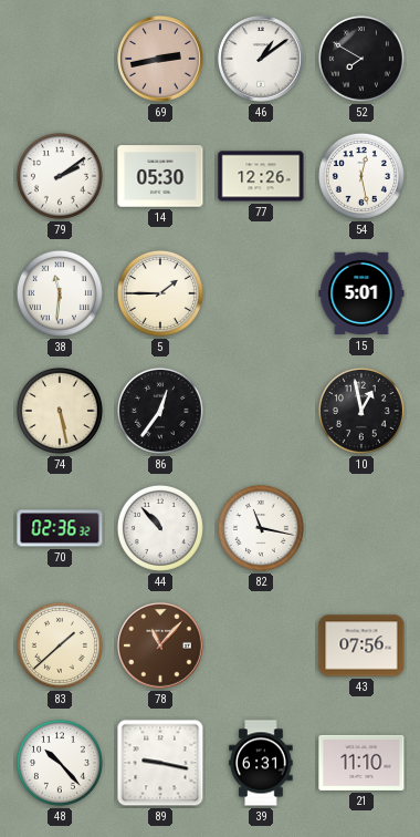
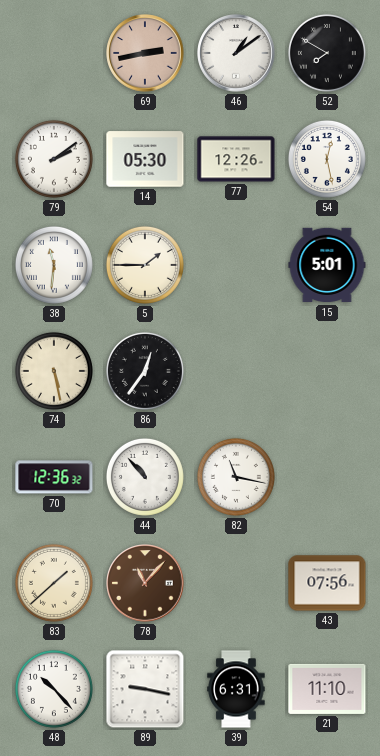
10: 12:58 -> none
70: 02:36 -> 12:36
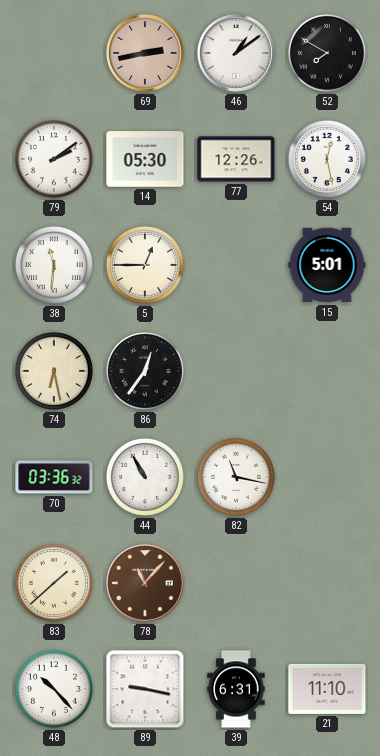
5: 1:45 -> 12:45
74: 5:28 -> 6:28
70: 12:36 -> 03:36
44: 10:53 -> 10:55
43: 07:56 -> none
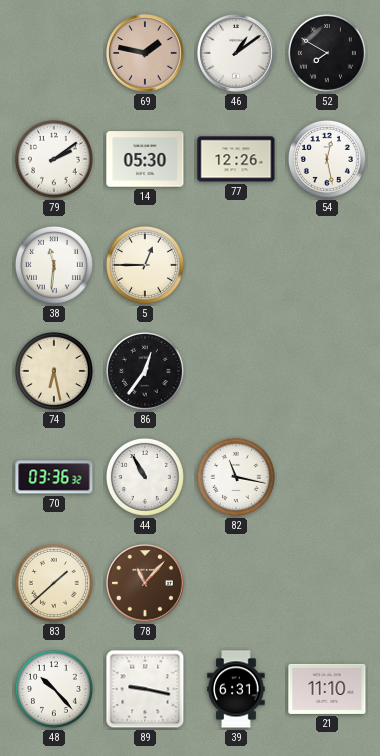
69: 2:43 -> 1:47
15: 5:01 -> none
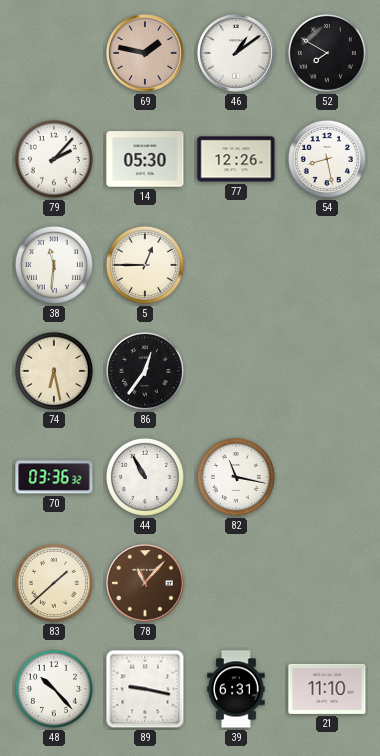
79: 2:09 -> 2:07
54: 12:28 -> 8:28
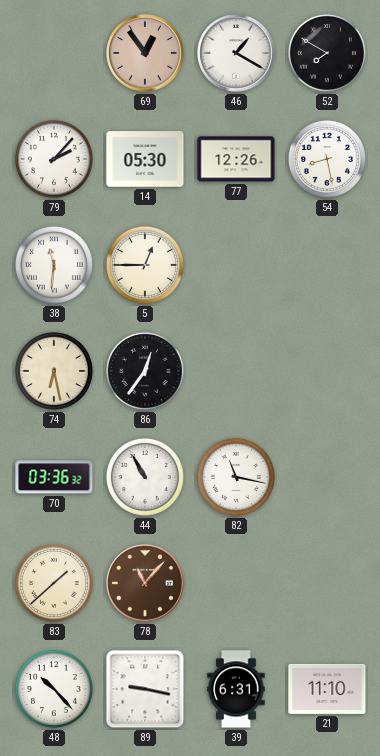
69: 1:47 -> 12:54
46: 1:09 -> 1:20
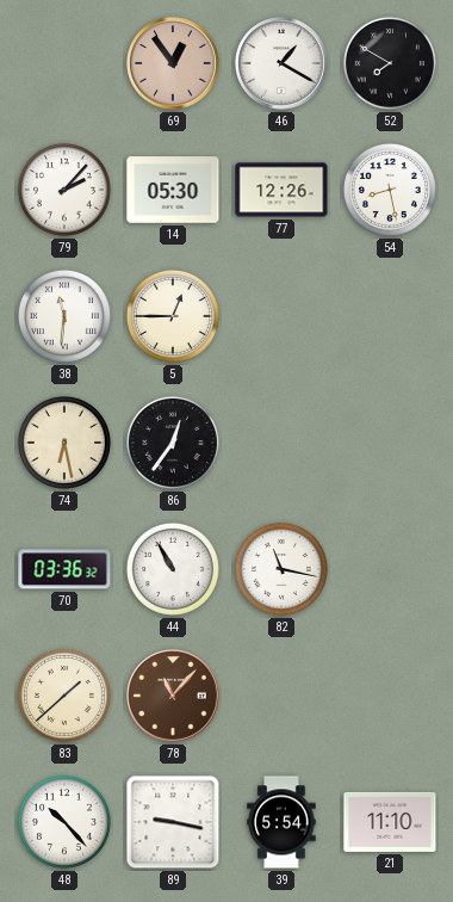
39: 6:31 -> 5:54
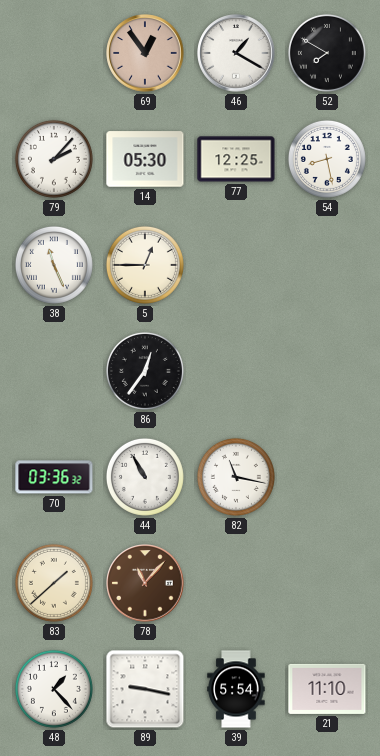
77: 12:26 -> 12:25
38: 11:31 -> 11:26
74: 6:28 -> none
48: 10:23 -> 1:23
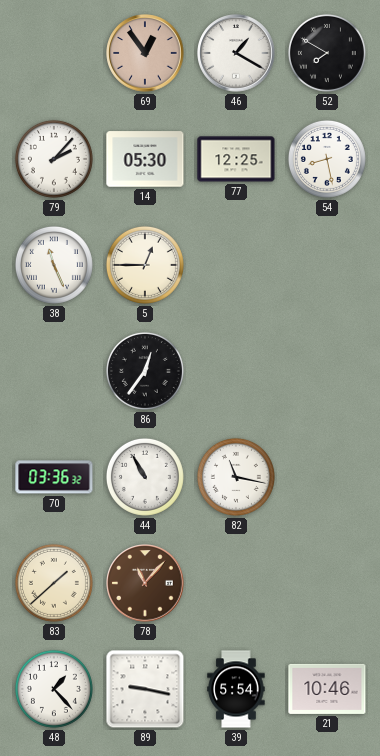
21: 11:10 -> 10:46
